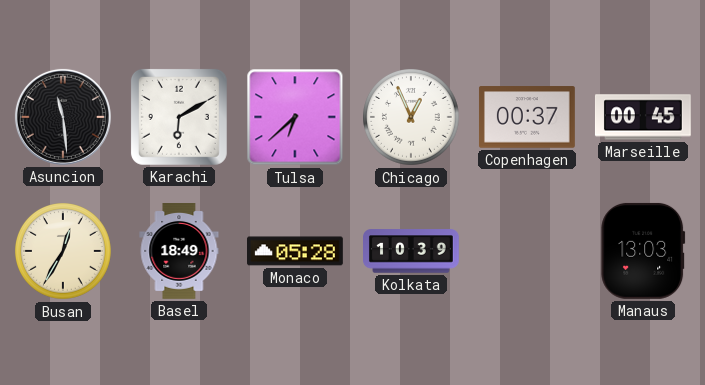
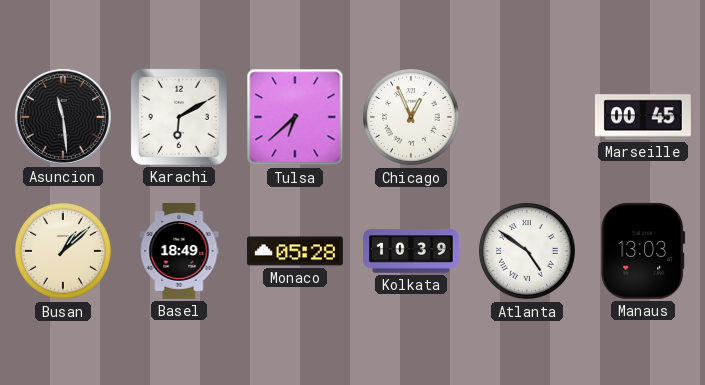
Copenhagen: 00:37 -> none
Busan: 12:35 -> 1:08
Atlanta: none -> 4:51
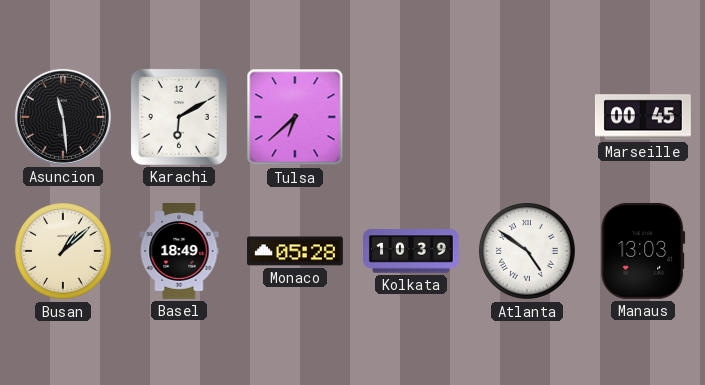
Chicago: 12:56 -> none
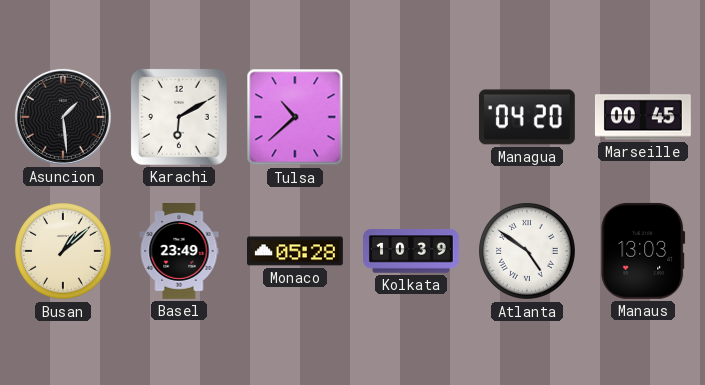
Asuncion: 11:29 -> 1:29
Tulsa: 6:38 -> 10:38
Managua: none -> 04:20
Basel: 18:49 -> 23:49
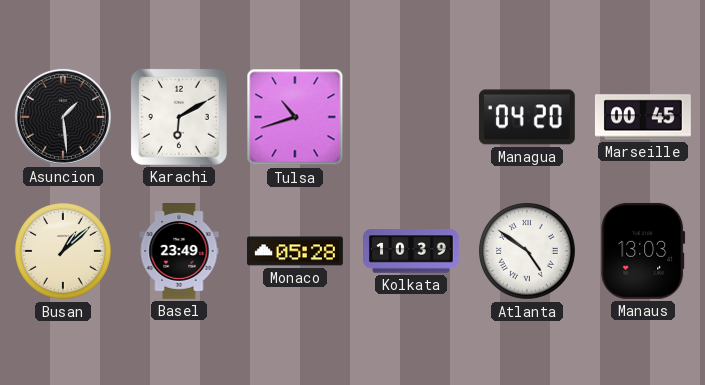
Tulsa: 10:38 -> 10:42
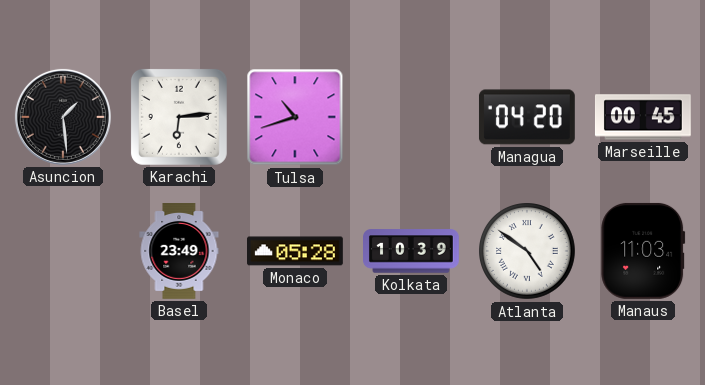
Karachi: 6:10 -> 6:14
Busan: 1:08 -> none
Manaus: 13:03 -> 11:03
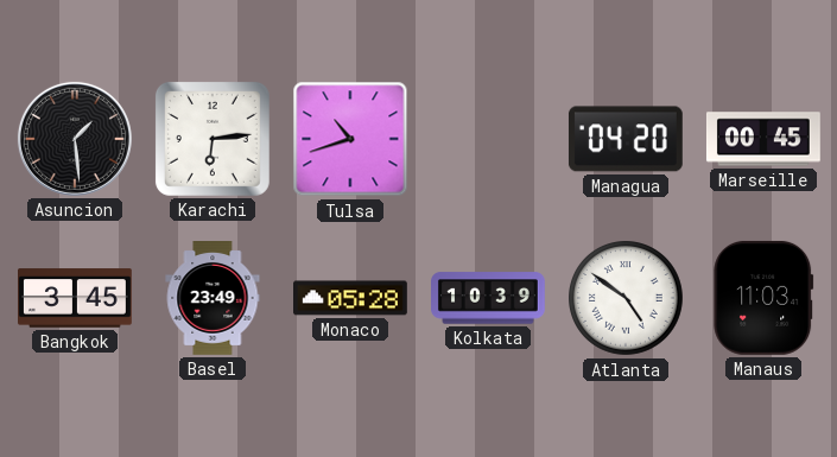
Bangkok: none -> 3:45
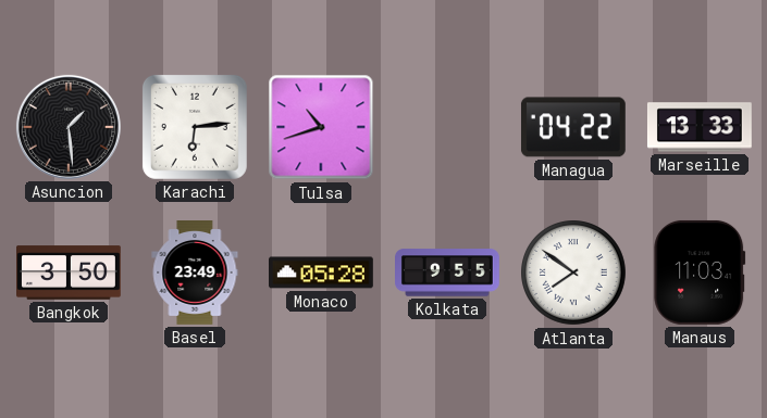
Managua: 04:20 -> 04:22
Marseille: 00:45 -> 13:33
Bangkok: 3:45 -> 3:50
Kolkata: 10:39 -> 9:55
Atlanta: 4:51 -> 7:51
